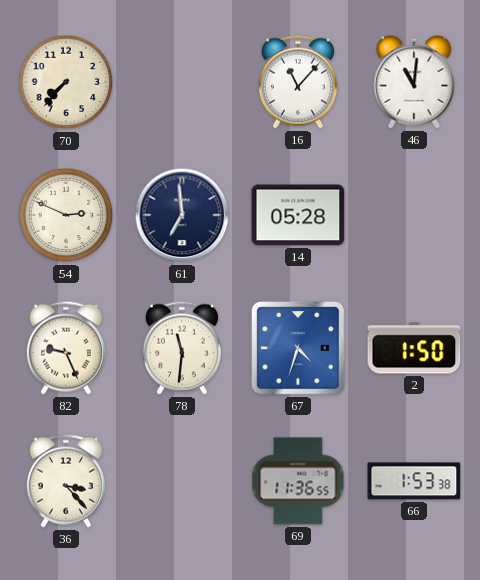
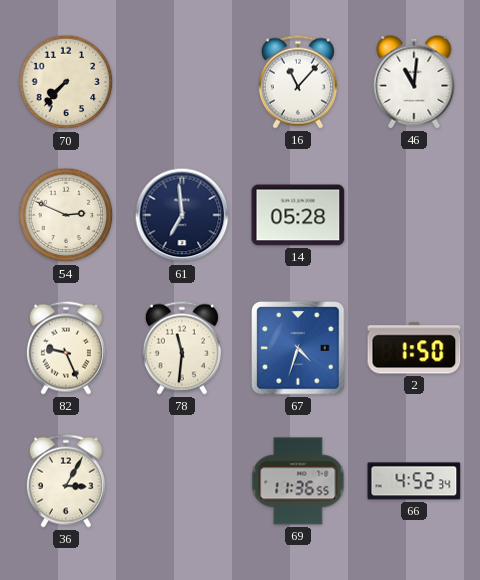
36: 3:23 -> 3:05
66: 1:53 -> 4:52
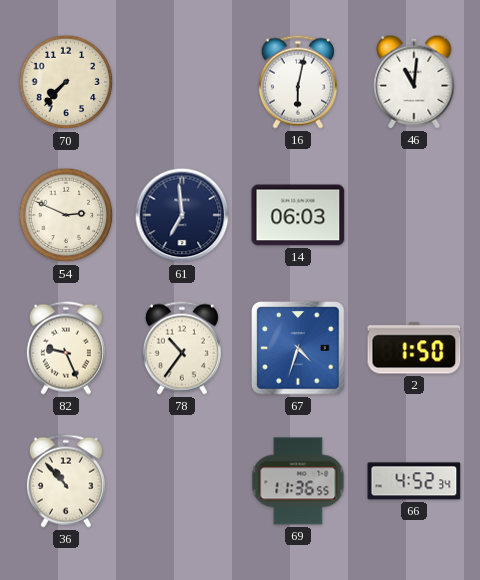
16: 11:07 -> 6:02
14: 05:28 -> 06:03
78: 11:31 -> 10:36
36: 3:05 -> 10:53
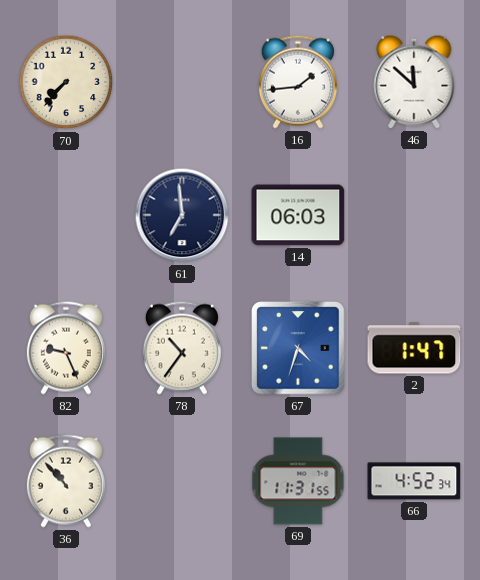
16: 6:02 -> 1:44
46: 11:01 -> 11:52
54: 2:49 -> none
2: 1:50 -> 1:47
69: 11:36 -> 11:31
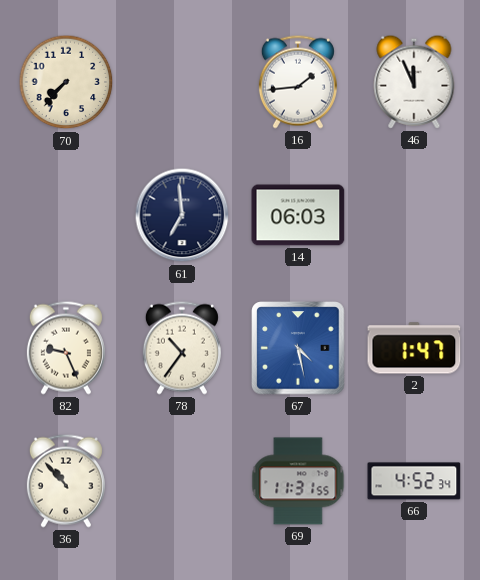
46: 11:52 -> 11:56
67: 4:33 -> 4:28
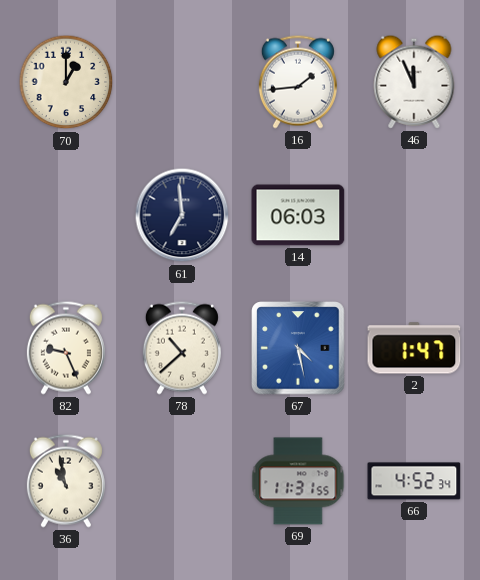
70: 7:37 -> 1:00
78: 10:36 -> 10:38
36: 10:53 -> 10:58
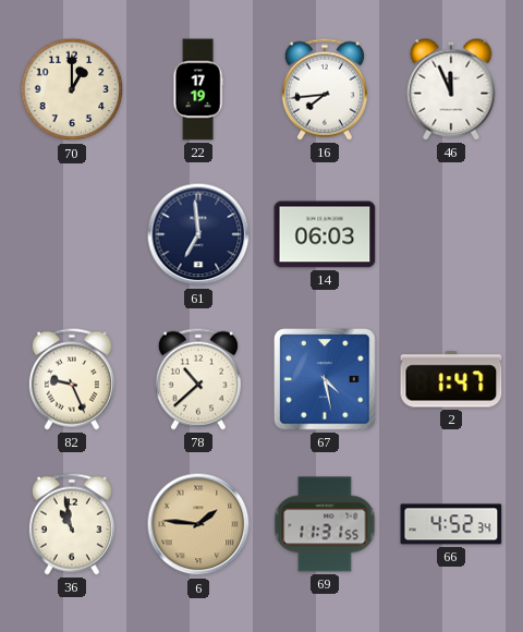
22: none -> 17:19
16: 1:44 -> 7:44
6: none -> 1:46
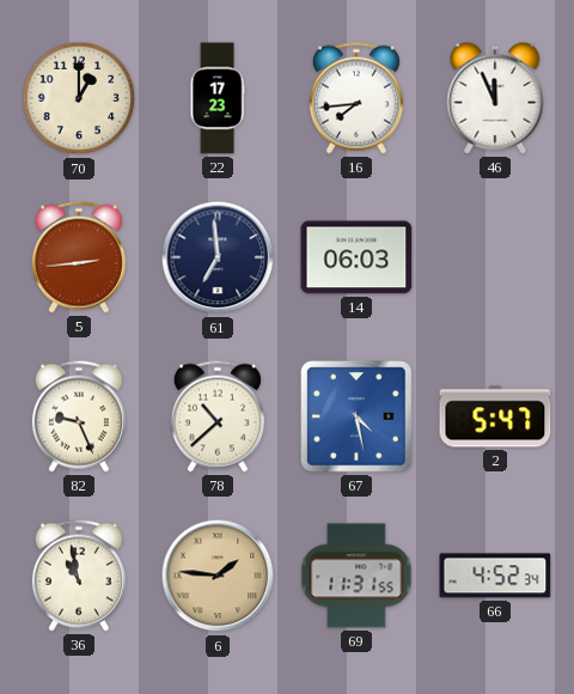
22: 17:19 -> 17:23
5: none -> 2:44
2: 1:47 -> 5:47
